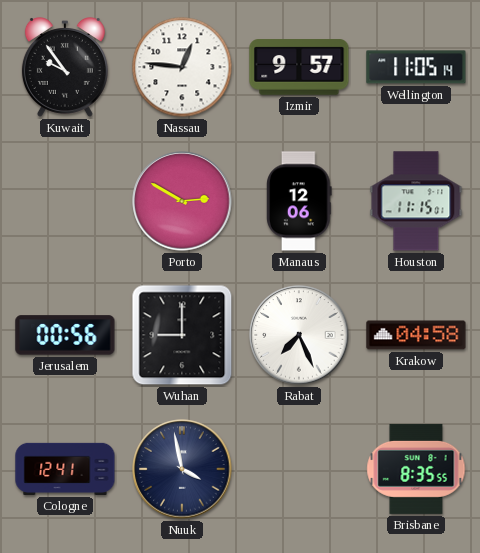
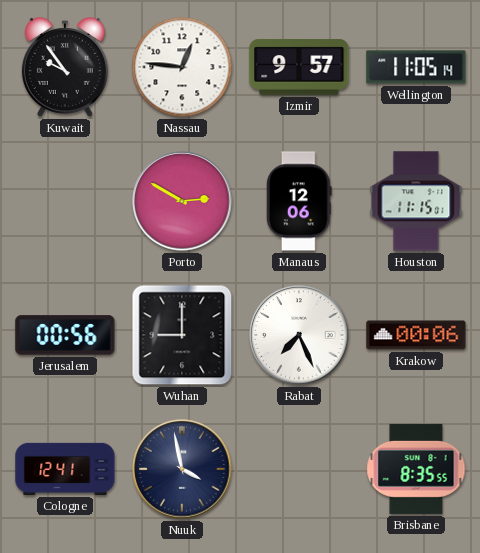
Krakow: 04:58 -> 00:06
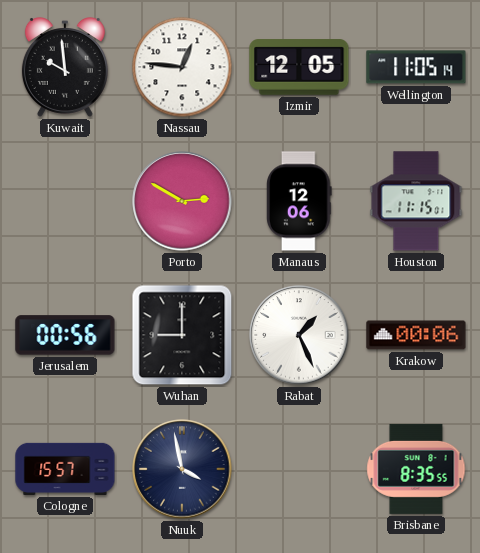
Kuwait: 9:54 -> 9:59
Izmir: 9:57 -> 12:05
Rabat: 7:26 -> 1:26
Cologne: 12:41 -> 15:57
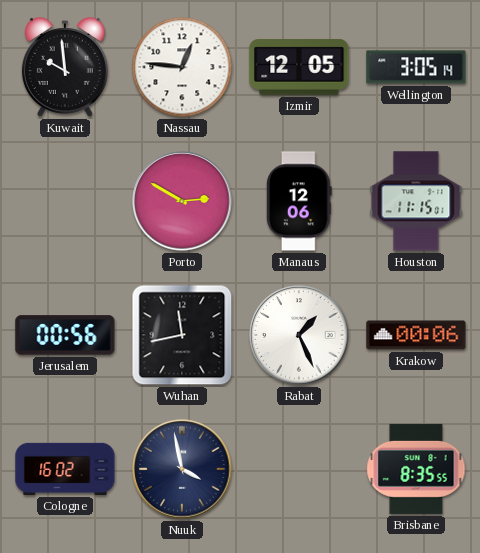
Wellington: 11:05 -> 3:05
Wuhan: 9:00 -> 11:43
Cologne: 15:57 -> 16:02
